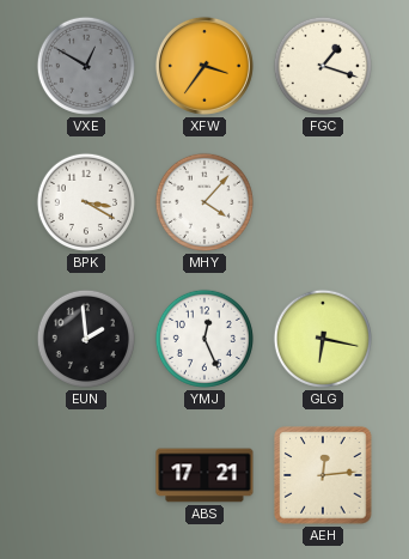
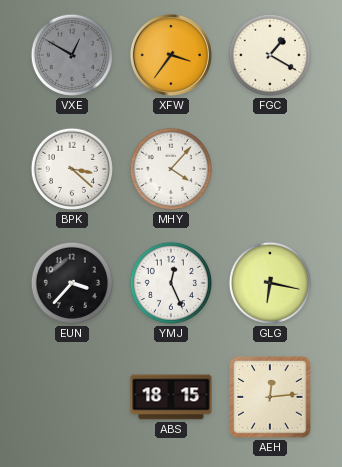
FGC: 1:18 -> 1:20
BPK: 3:20 -> 3:22
EUN: 1:59 -> 3:37
ABS: 17:21 -> 18:15
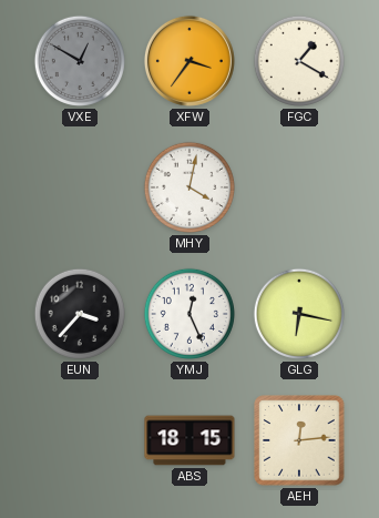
BPK: 3:22 -> none
MHY: 4:07 -> 4:02
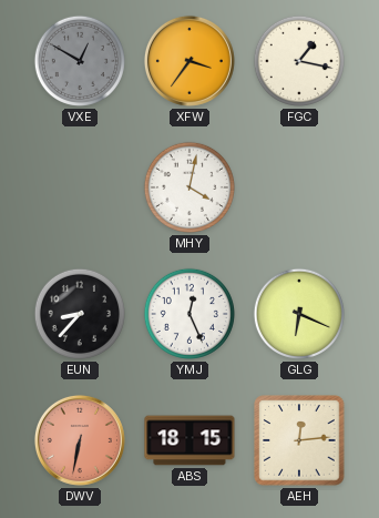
FGC: 1:20 -> 1:17
EUN: 3:37 -> 8:37
GLG: 6:17 -> 6:19
DWV: none -> 6:32
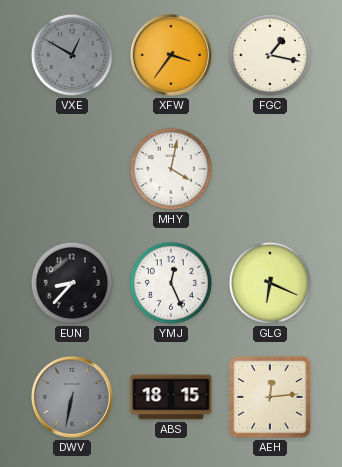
DWV dial: salmon -> grey
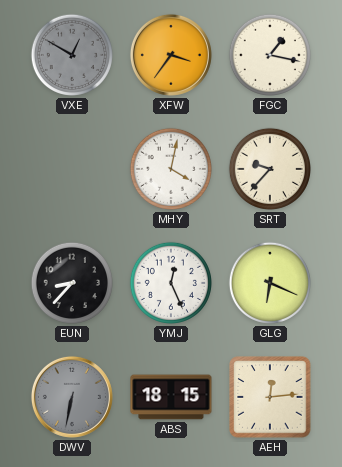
SRT: none -> 9:37
